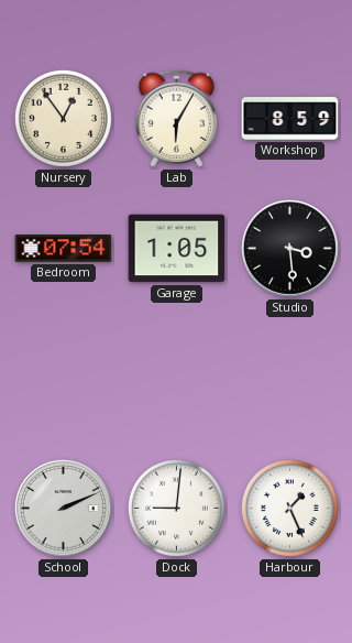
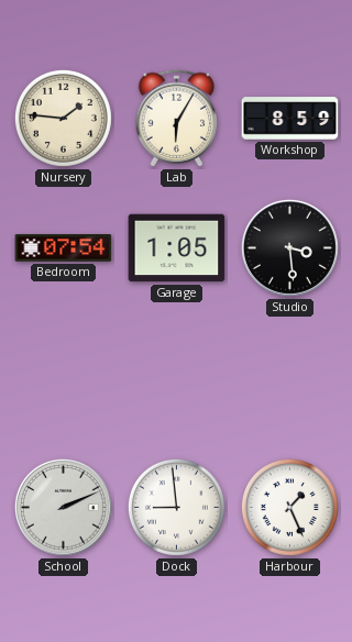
Nursery: 12:54 -> 1:46
Dock: 9:01 -> 8:59
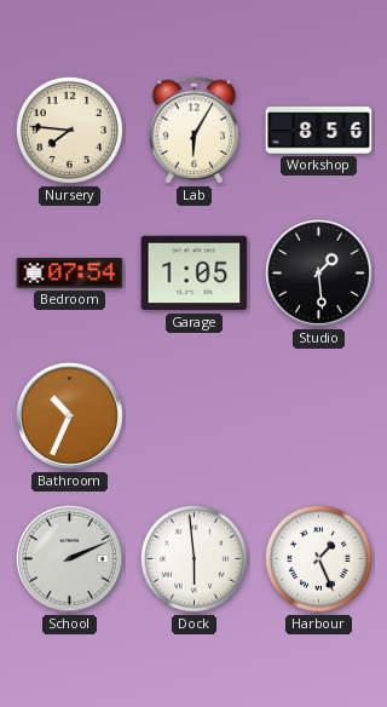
Nursery: 1:46 -> 7:46
Workshop: 8:59 -> 8:56
Studio: 3:29 -> 1:29
Bathroom: none -> 10:34
Dock: 8:59 -> 5:59
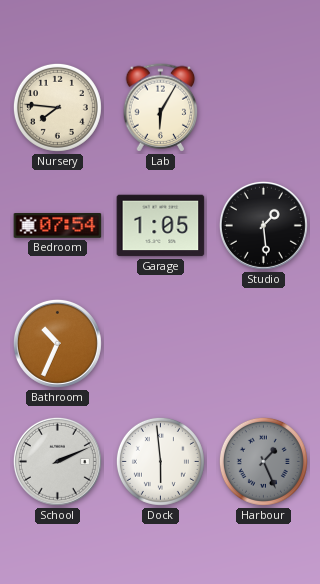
Workshop: 8:56 -> none
Harbour dial: white -> grey
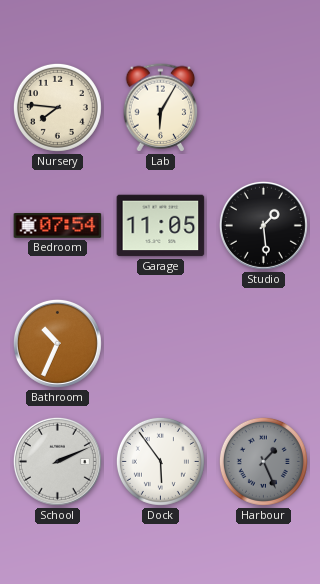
Garage: 1:05 -> 11:05
Dock: 5:59 -> 5:54
